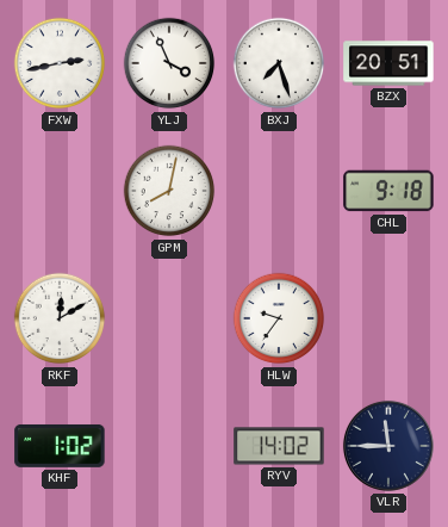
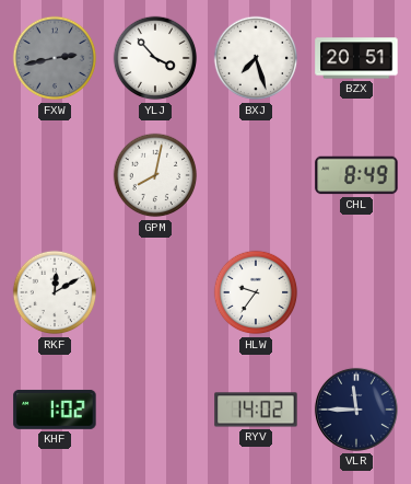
FXW dial: white -> grey
YLJ: 3:56 -> 3:53
CHL: 9:18 -> 8:49
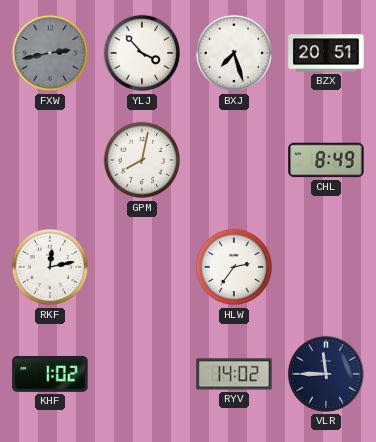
RKF: 12:10 -> 12:13
HLW: 9:36 -> 2:36
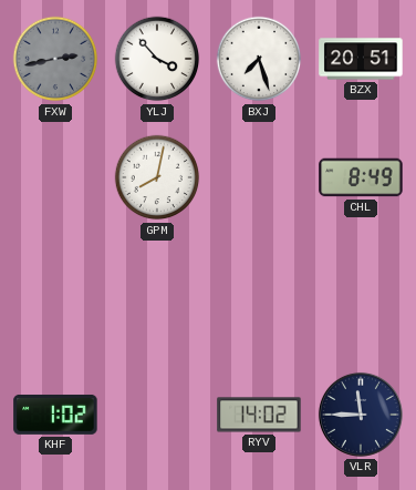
RKF: 12:13 -> none
HLW: 2:36 -> none
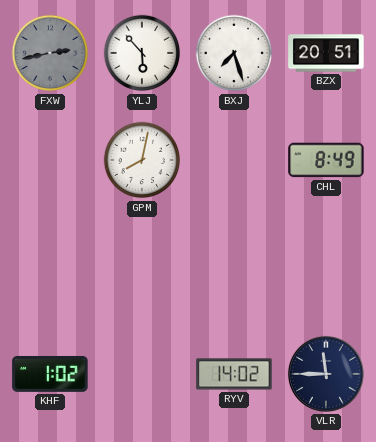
YLJ: 3:53 -> 5:53
